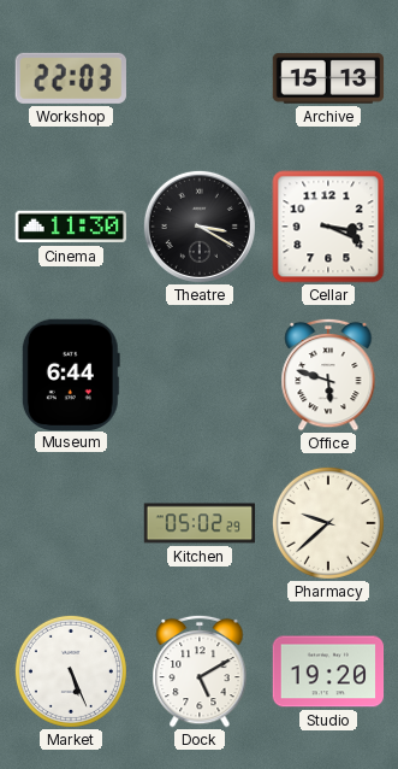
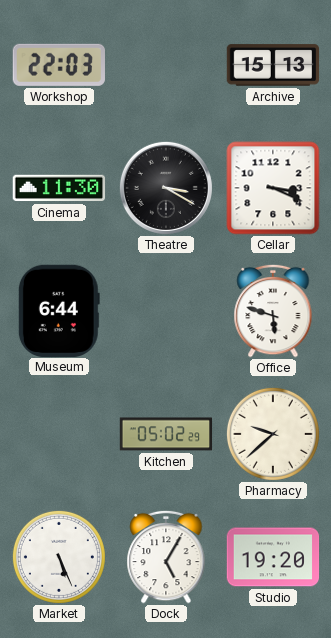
Dock: 5:10 -> 5:05
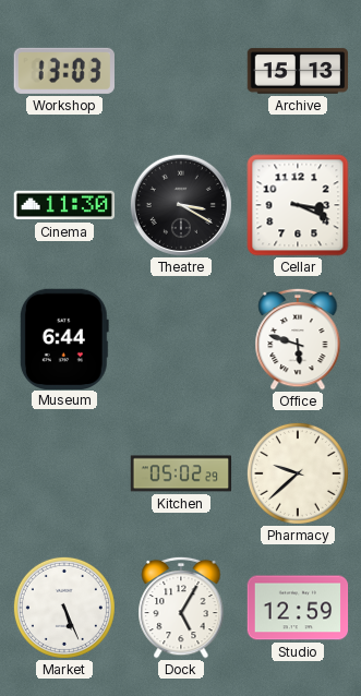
Workshop: 22:03 -> 13:03
Studio: 19:20 -> 12:59
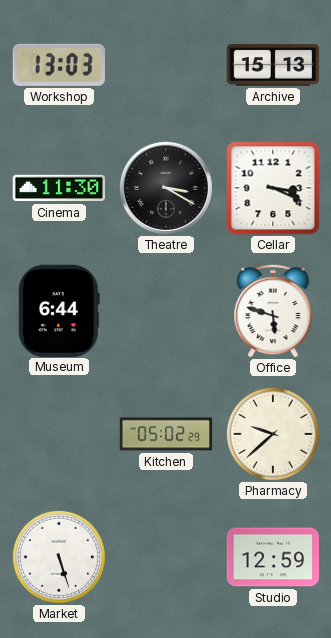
Market: 5:26 -> 5:27
Dock: 5:05 -> none
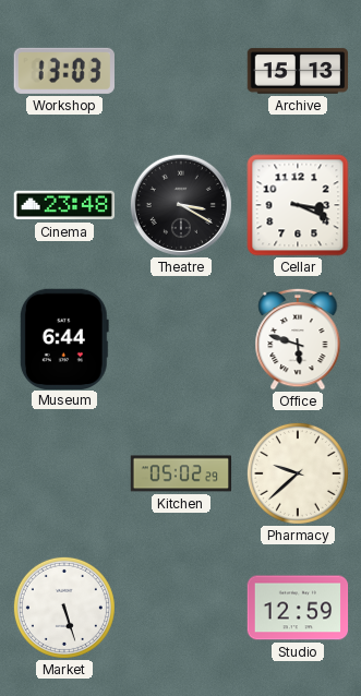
Cinema: 11:30 -> 23:48
